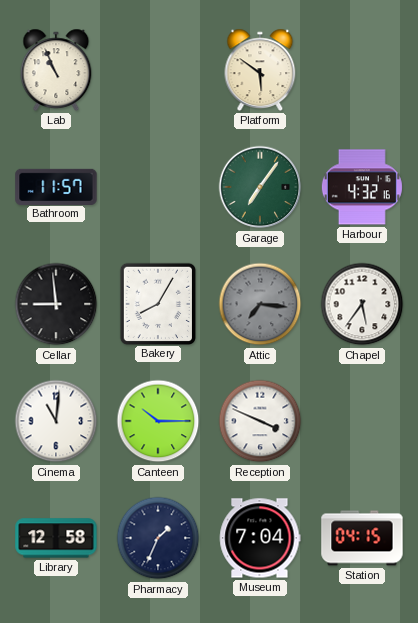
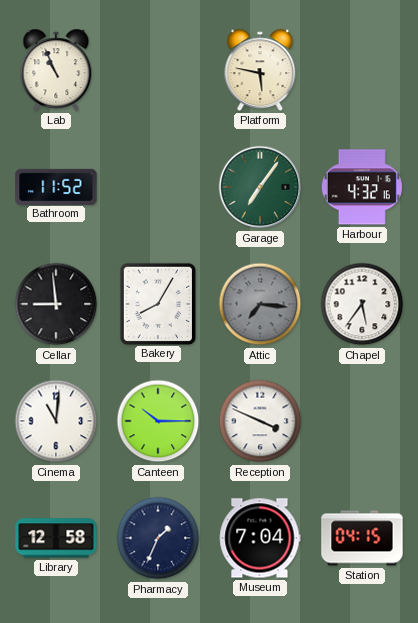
Platform: 5:51 -> 5:47
Bathroom: 11:57 -> 11:52
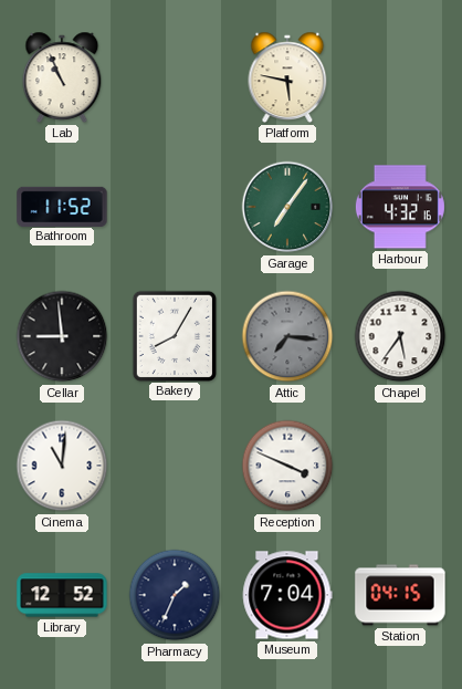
Canteen: 10:15 -> none
Library: 12:58 -> 12:52
